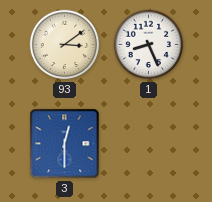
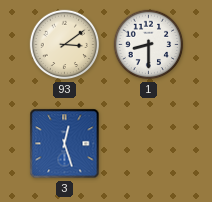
1: 8:26 -> 8:30
3: 12:30 -> 12:27
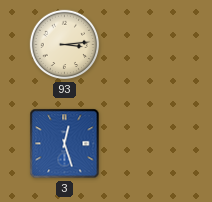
93: 3:09 -> 3:14
1: 8:30 -> none
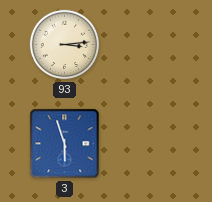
3: 12:27 -> 5:57
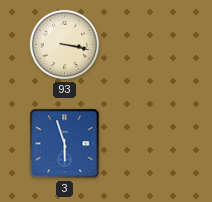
93: 3:14 -> 3:17
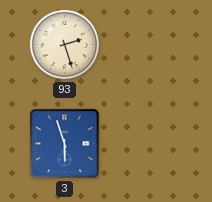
93: 3:17 -> 2:27
